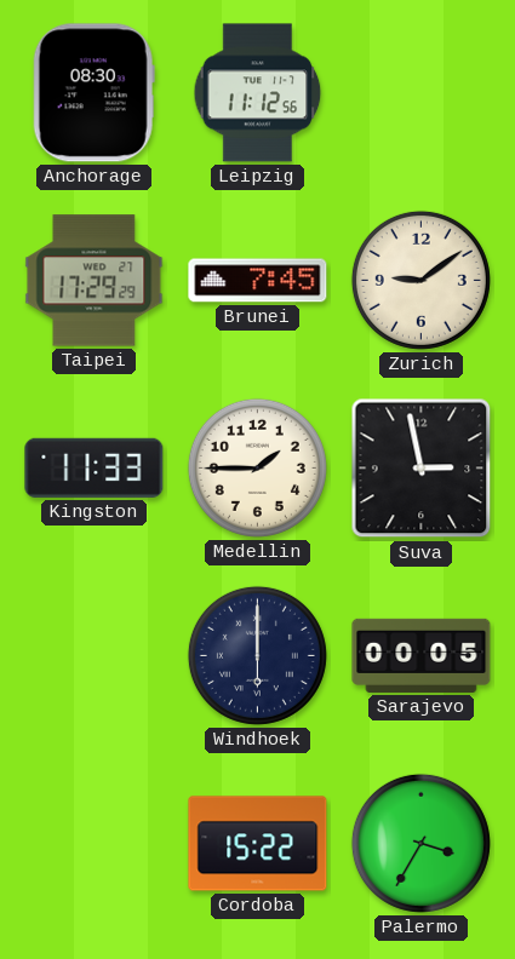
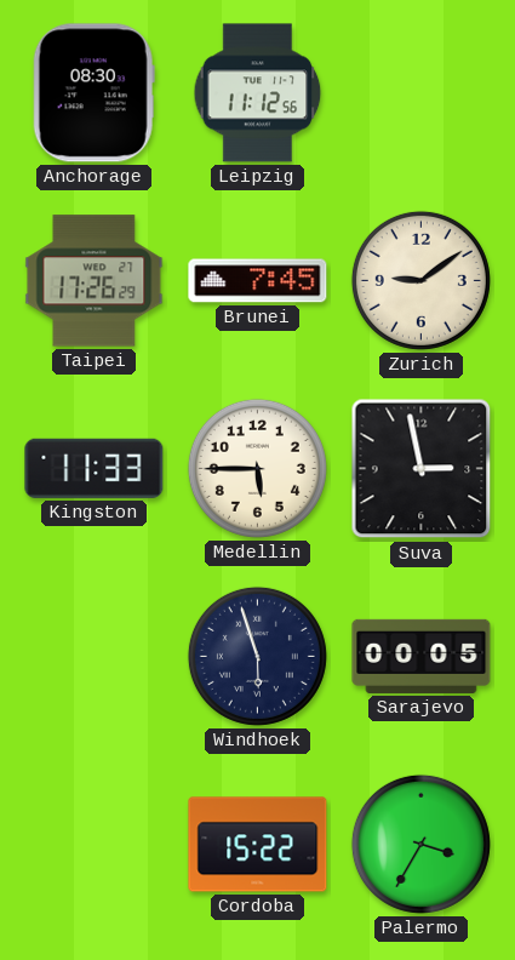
Taipei: 17:29 -> 17:26
Medellin: 1:45 -> 5:45
Windhoek: 6:00 -> 5:57
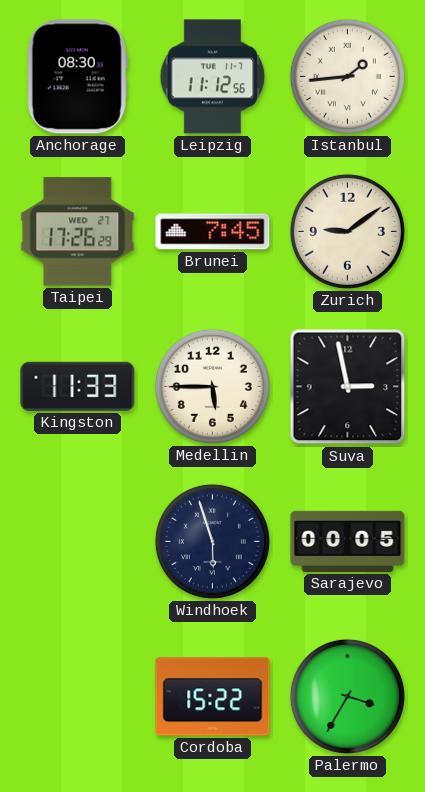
Istanbul: none -> 1:44
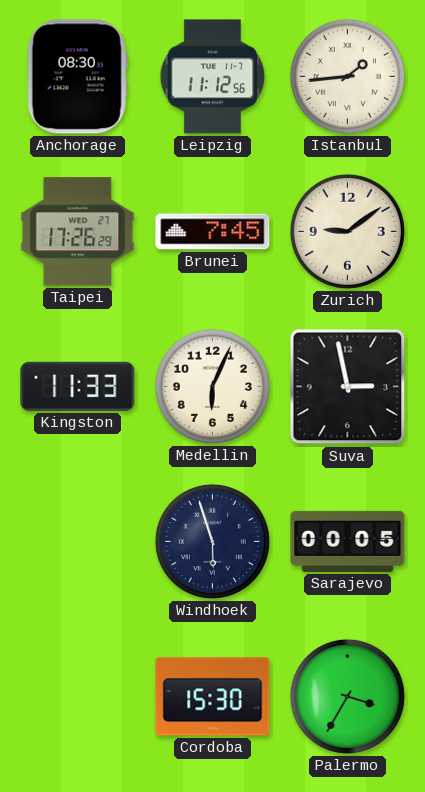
Medellin: 5:45 -> 6:04
Cordoba: 15:22 -> 15:30
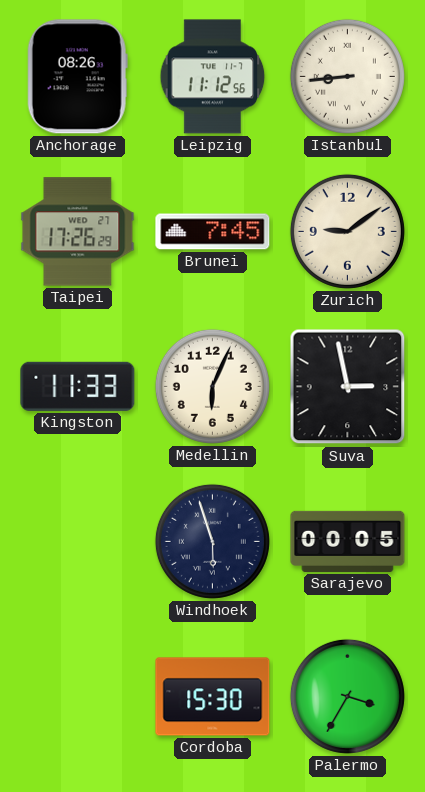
Anchorage: 08:30 -> 08:26
Istanbul: 1:44 -> 8:44
